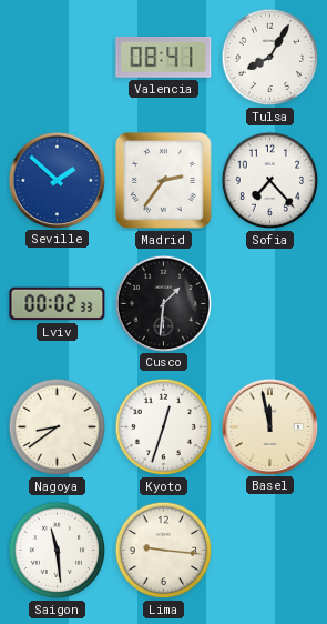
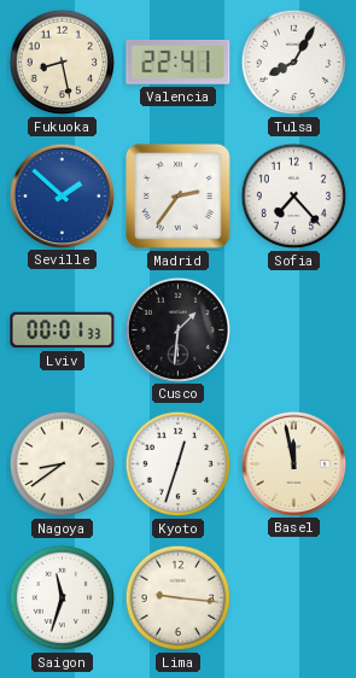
Fukuoka: none -> 8:28
Valencia: 08:41 -> 22:41
Lviv: 00:02 -> 00:01
Saigon: 11:29 -> 11:33
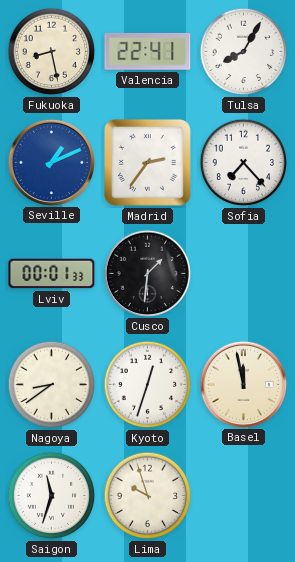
Seville: 1:52 -> 1:11
Lima: 9:16 -> 9:57
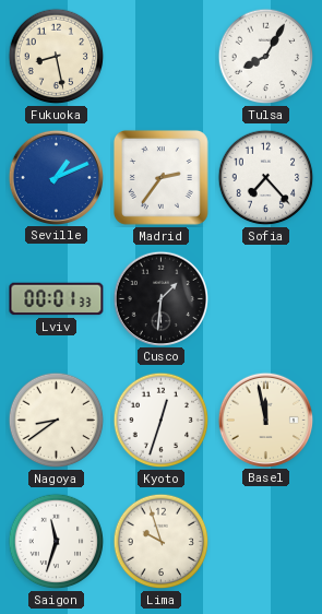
Valencia: 22:41 -> none
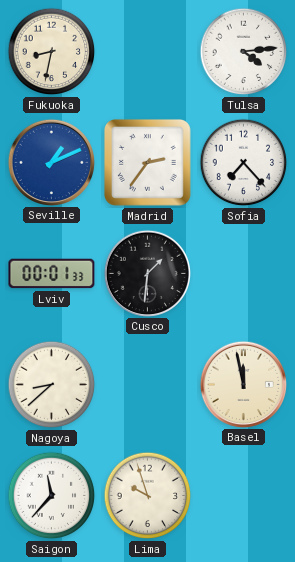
Fukuoka: 8:28 -> 8:32
Tulsa: 8:05 -> 4:14
Nagoya: 8:39 -> 8:38
Kyoto: 12:33 -> none
Saigon: 11:33 -> 11:37
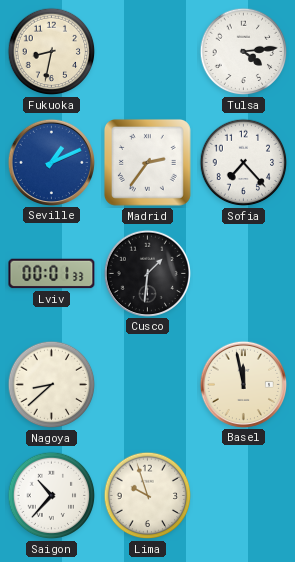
Saigon: 11:37 -> 10:37
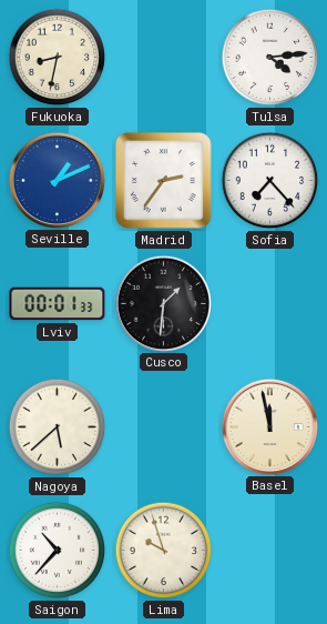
Nagoya: 8:38 -> 5:38
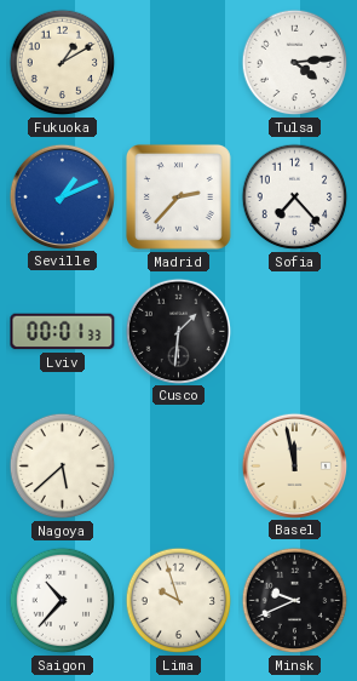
Fukuoka: 8:32 -> 1:10
Madrid: 2:36 -> 2:37
Minsk: none -> 9:41
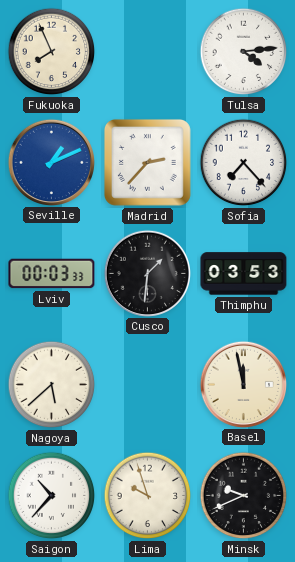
Fukuoka: 1:10 -> 7:56
Lviv: 00:01 -> 00:03
Thimphu: none -> 03:53
